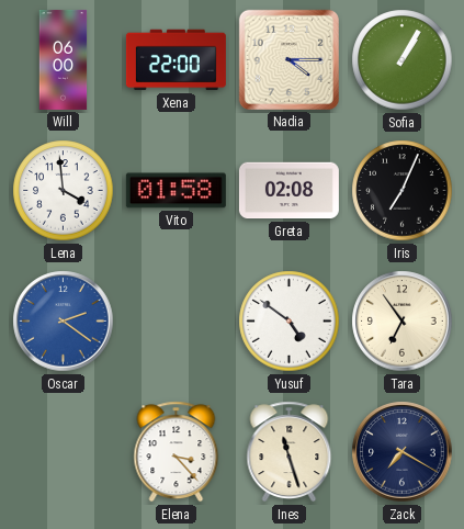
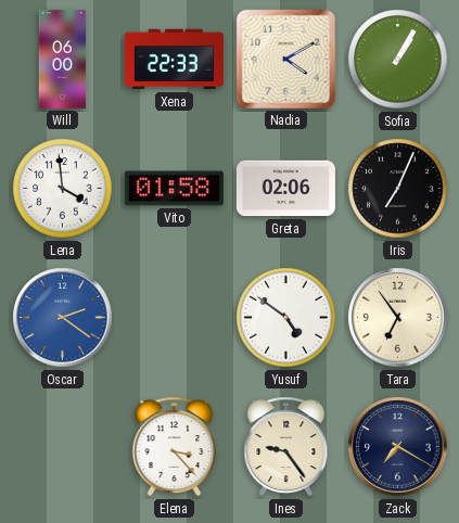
Xena: 22:00 -> 22:33
Nadia: 4:15 -> 4:10
Greta: 02:08 -> 02:06
Ines: 11:27 -> 9:24
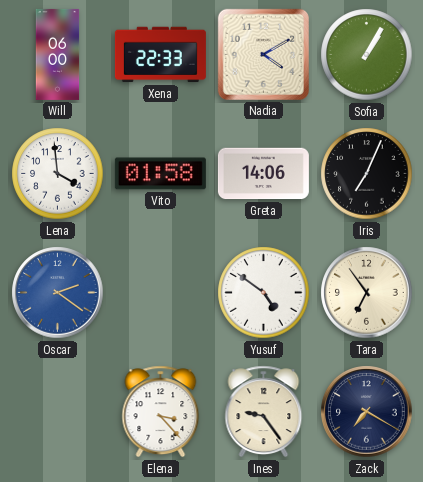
Greta: 02:06 -> 14:06
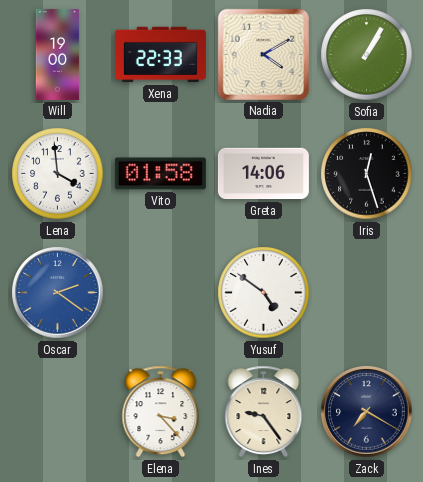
Will: 06:00 -> 19:00
Iris: 7:04 -> 12:27
Tara: 6:54 -> none
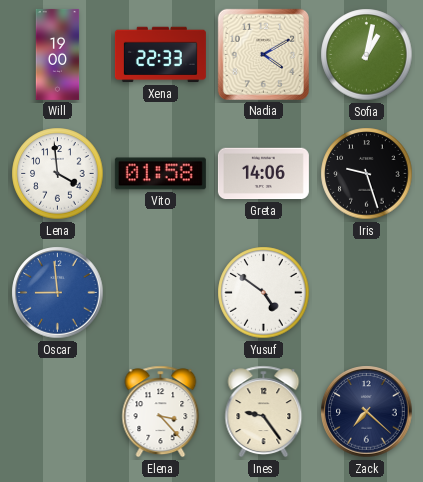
Sofia: 1:05 -> 1:02
Iris: 12:27 -> 9:27
Oscar: 2:21 -> 8:59
Zack: 7:20 -> 7:22
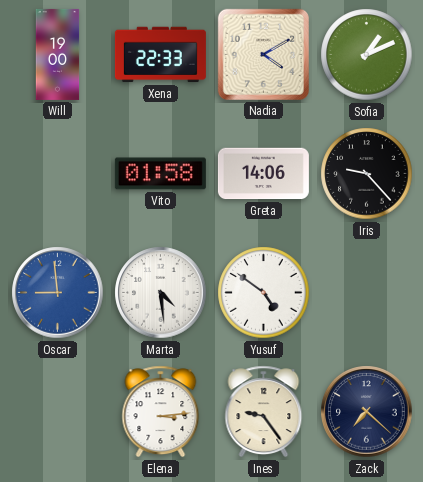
Sofia: 1:02 -> 1:11
Lena: 3:59 -> none
Iris: 9:27 -> 9:23
Marta: none -> 4:29
Elena: 3:23 -> 3:14
